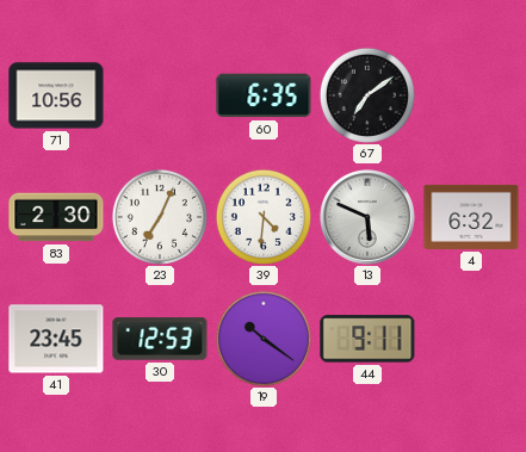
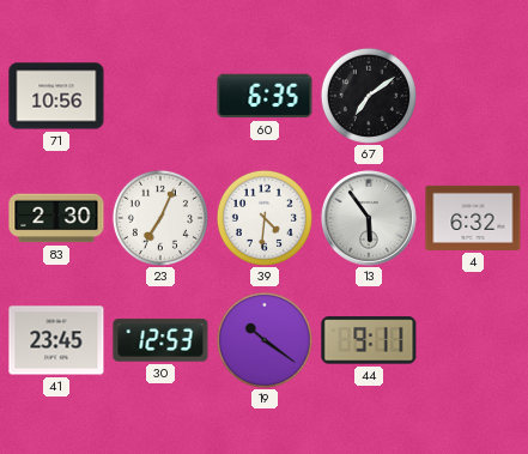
13: 5:49 -> 5:54
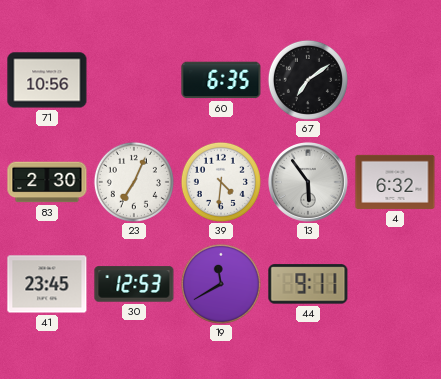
19: 10:21 -> 11:40
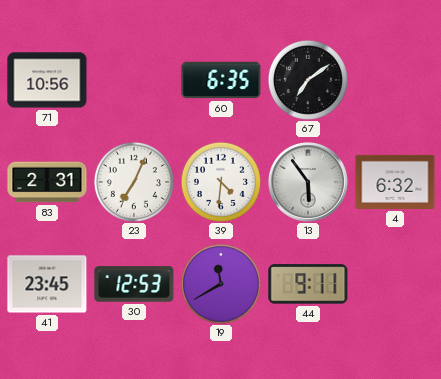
83: 2:30 -> 2:31
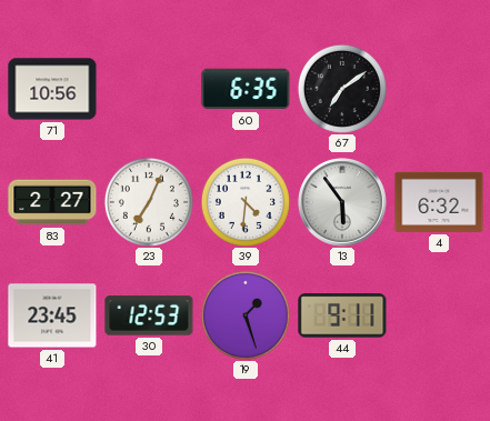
83: 2:31 -> 2:27
19: 11:40 -> 1:27
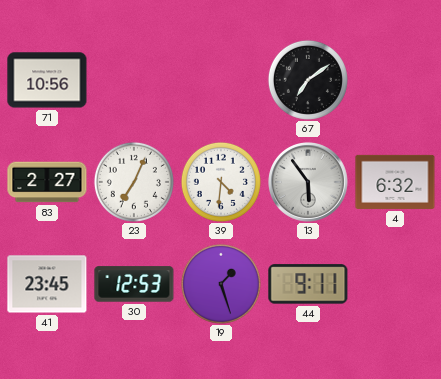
60: 6:35 -> none
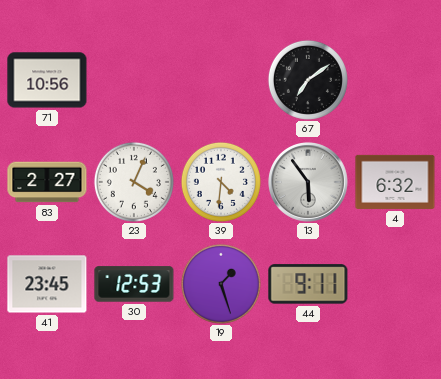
23: 7:04 -> 4:04
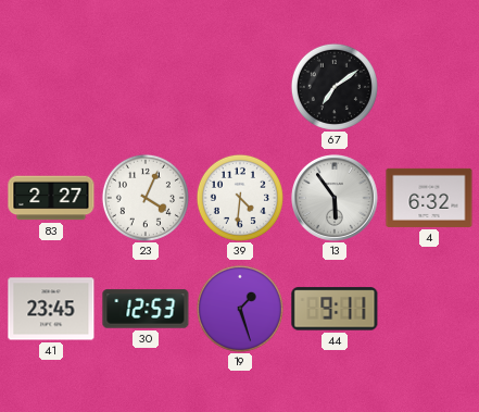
71: 10:56 -> none
